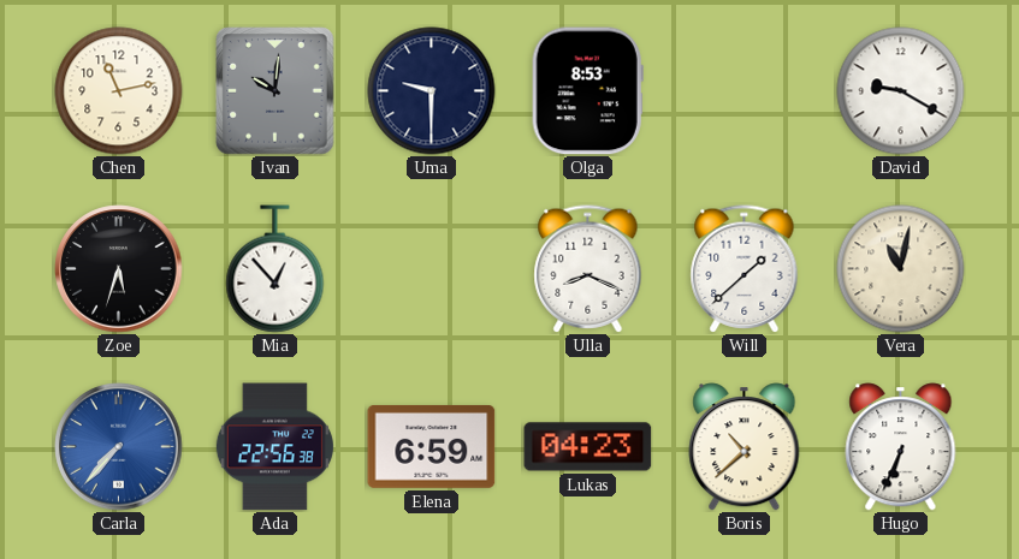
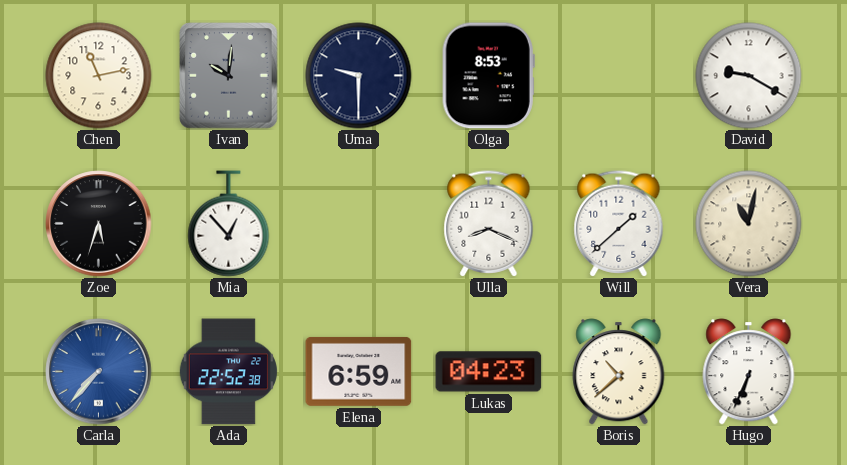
Ada: 22:56 -> 22:52
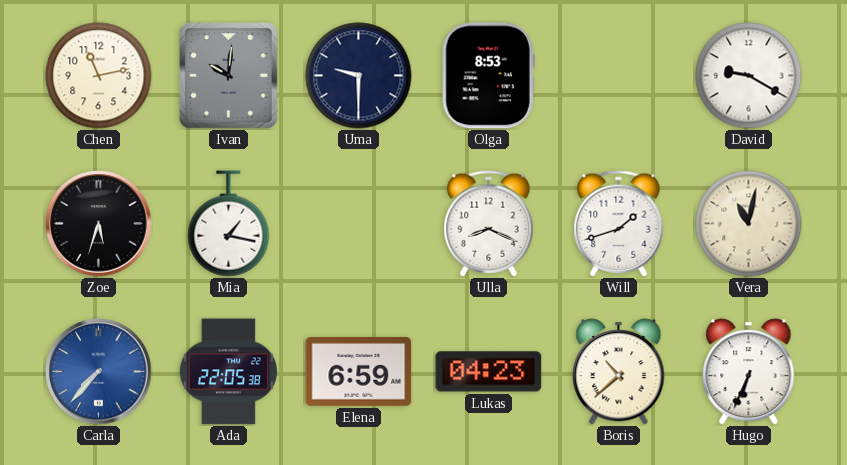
Mia: 12:53 -> 1:17
Will: 1:38 -> 1:42
Ada: 22:52 -> 22:05
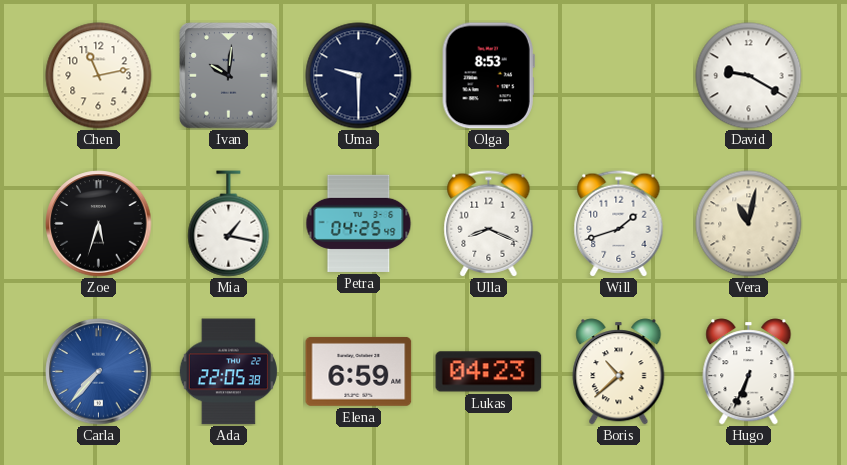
Petra: none -> 04:25
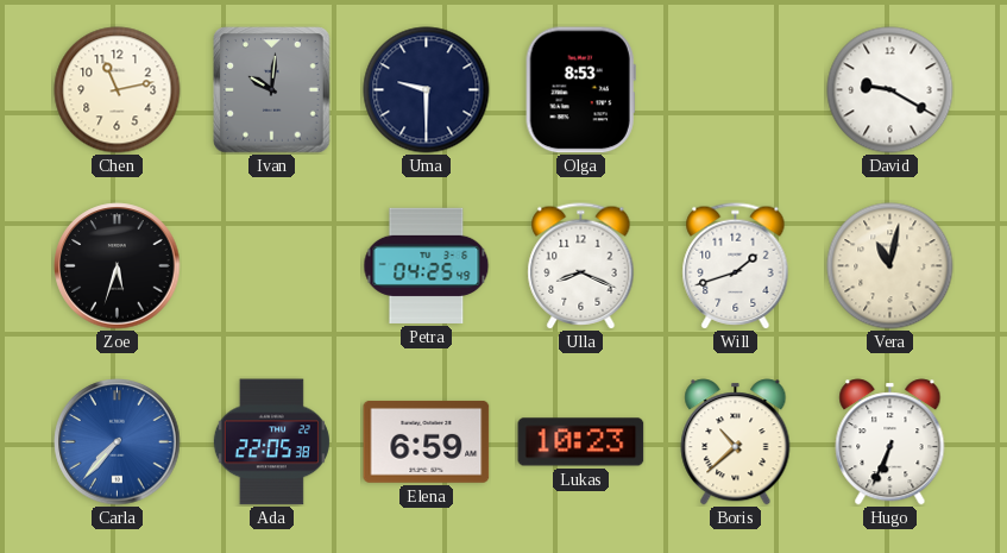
Mia: 1:17 -> none
Lukas: 04:23 -> 10:23
